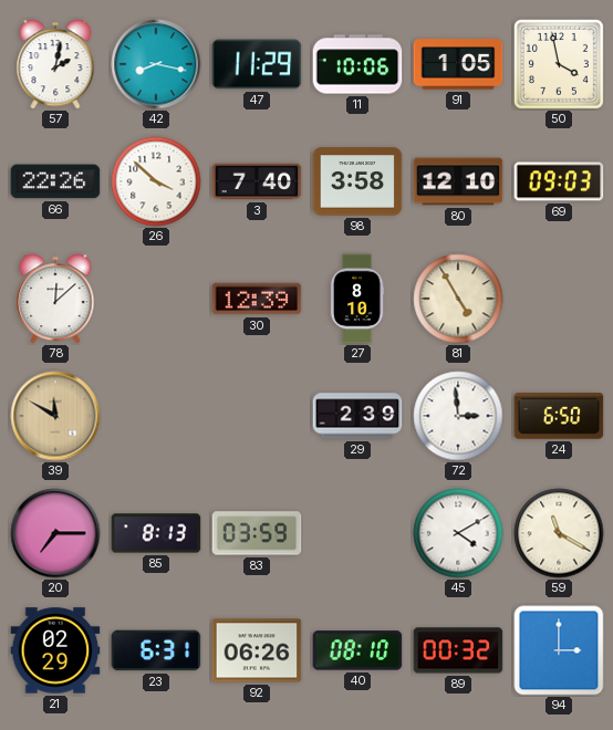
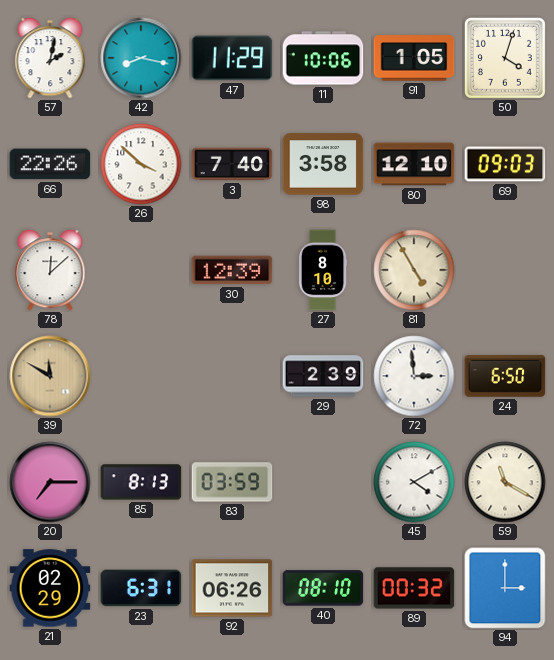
50: 3:58 -> 4:03
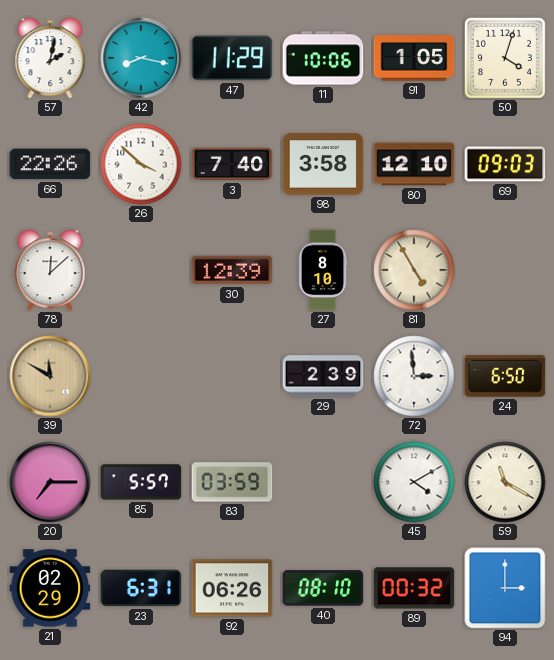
85: 8:13 -> 5:57
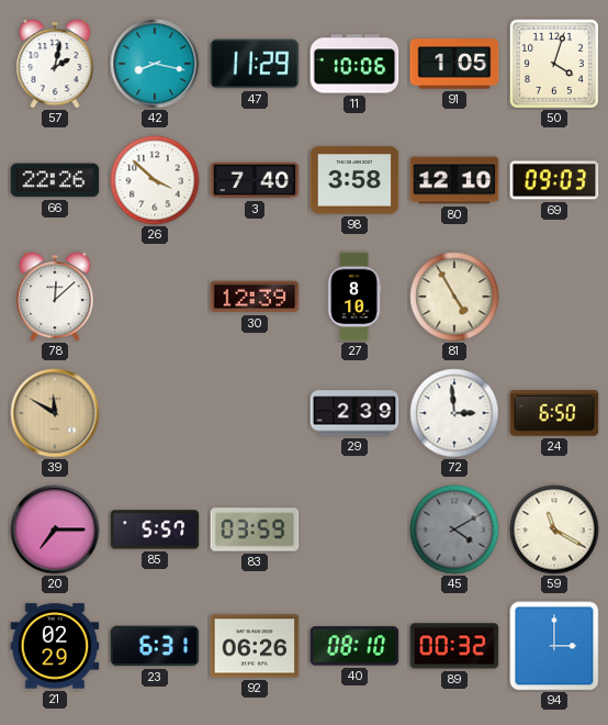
45 dial: white -> grey
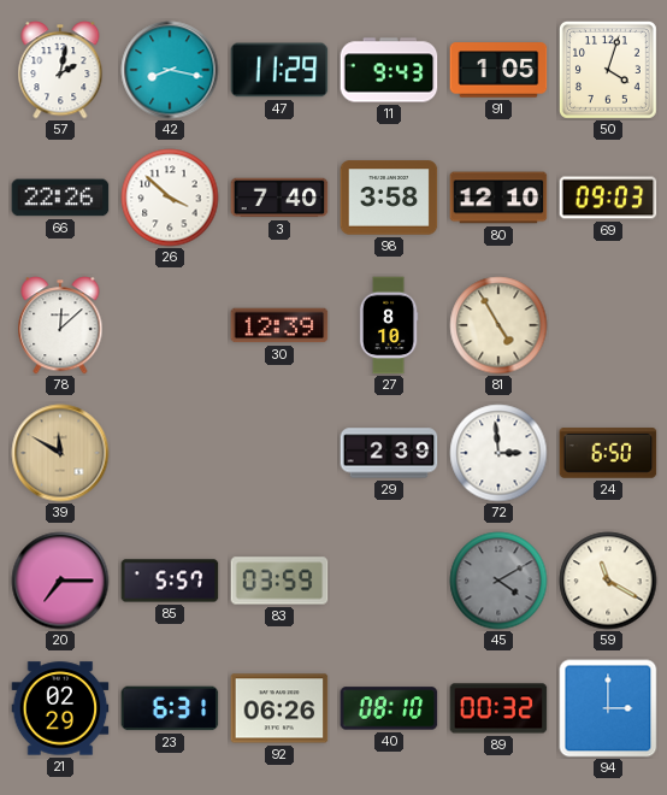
11: 10:06 -> 9:43
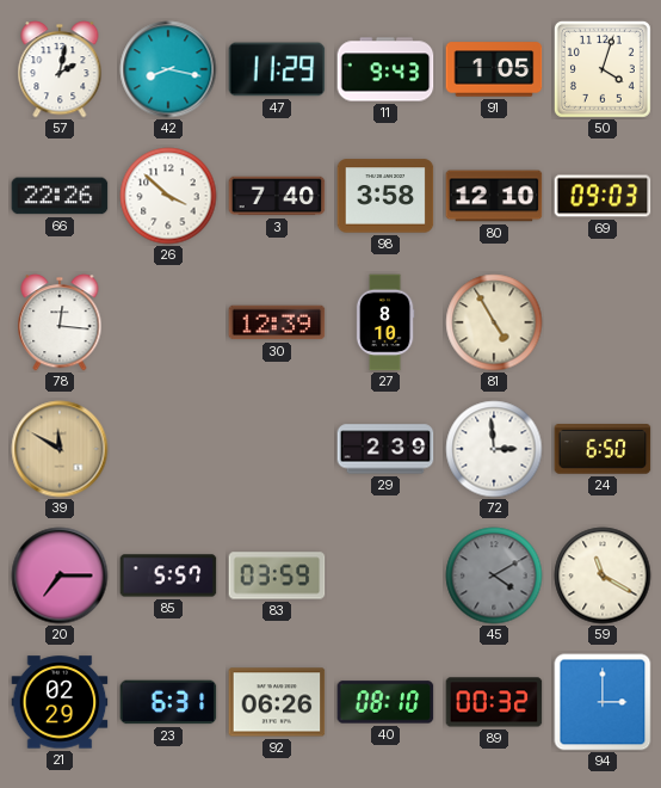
78: 12:08 -> 12:16
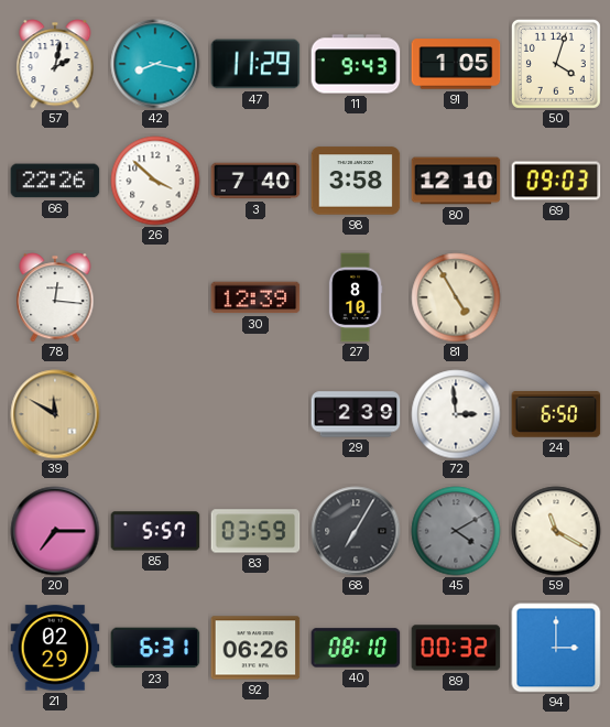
68: none -> 7:05
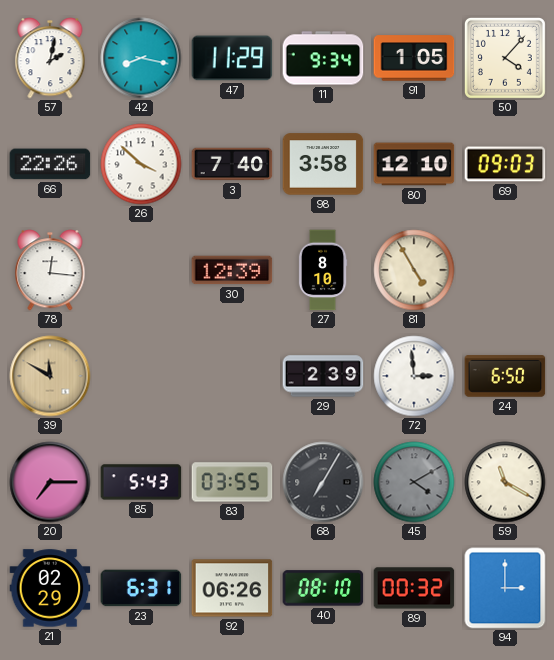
11: 9:43 -> 9:34
50: 4:03 -> 4:07
85: 5:57 -> 5:43
83: 03:59 -> 03:55
